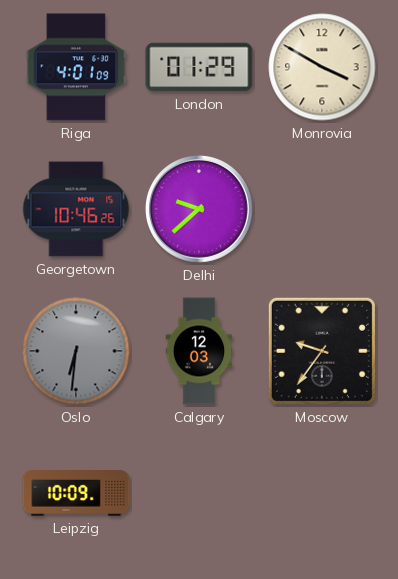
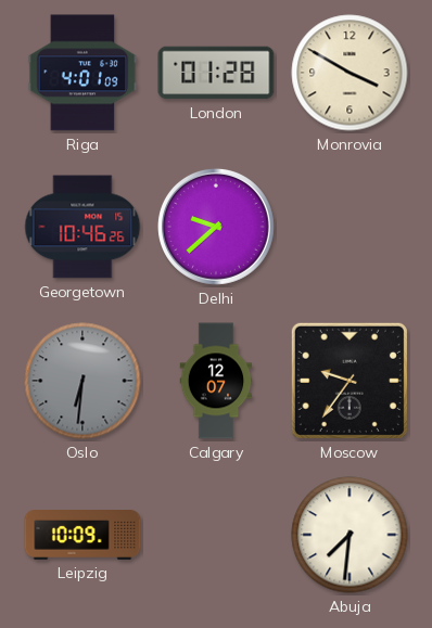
London: 01:29 -> 01:28
Calgary: 12:03 -> 12:07
Abuja: none -> 7:31
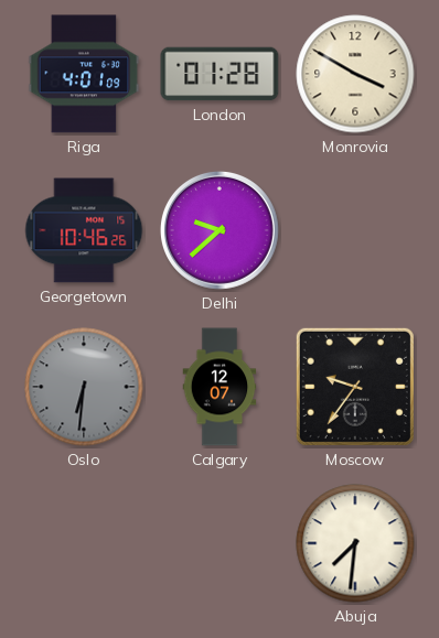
Leipzig: 10:09 -> none
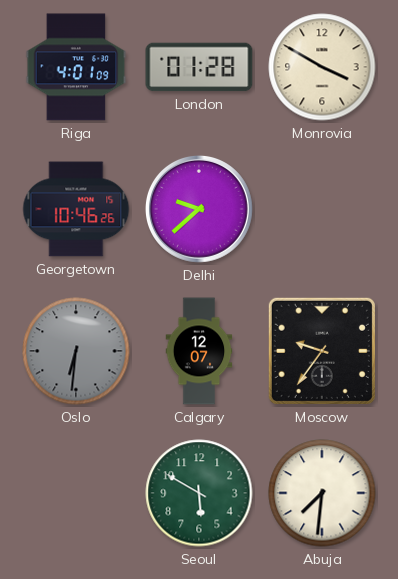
Seoul: none -> 5:50
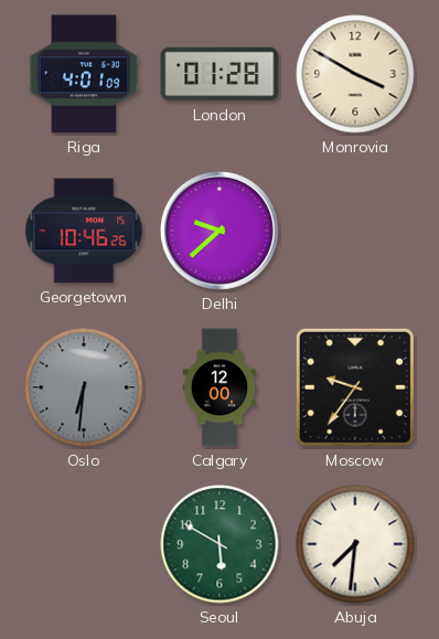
Calgary: 12:07 -> 12:00
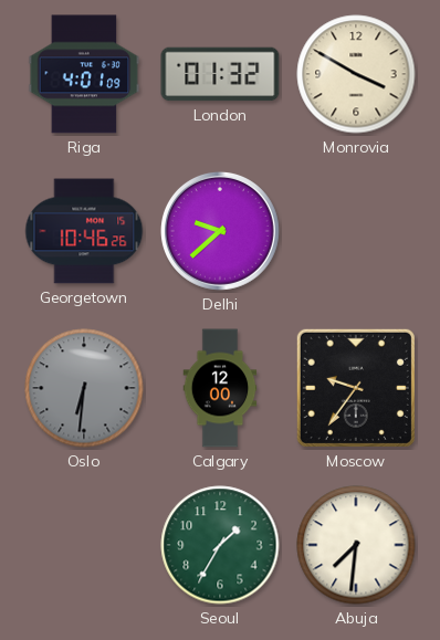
London: 01:28 -> 01:32
Seoul: 5:50 -> 1:35
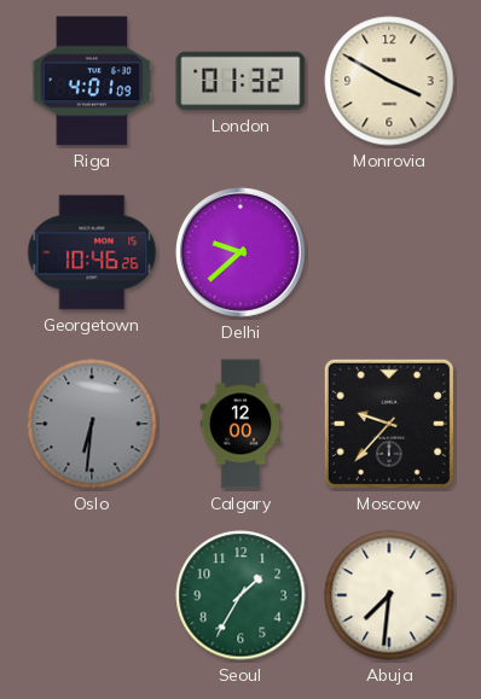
Moscow: 9:36 -> 9:37
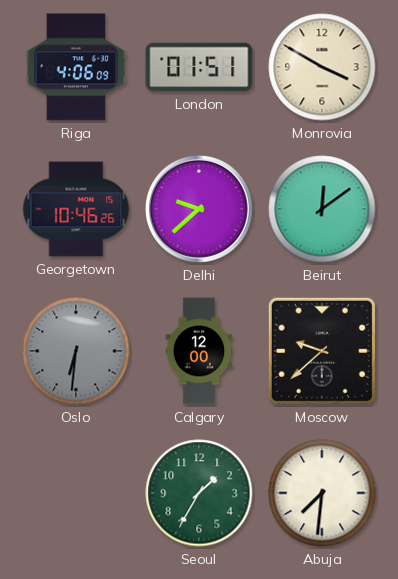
Riga: 4:01 -> 4:06
London: 01:32 -> 01:51
Beirut: none -> 12:09
Moscow: 9:37 -> 9:38
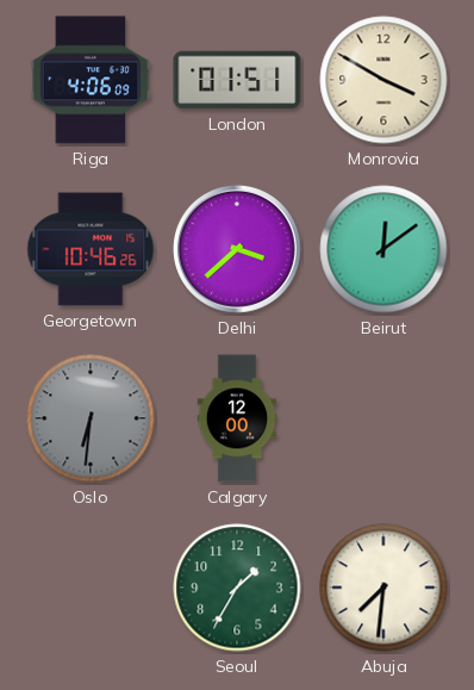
Delhi: 9:38 -> 3:38
Moscow: 9:38 -> none
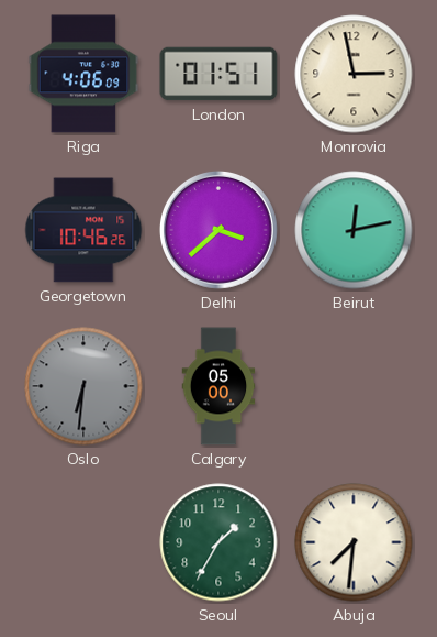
Monrovia: 3:50 -> 2:58
Beirut: 12:09 -> 12:13
Calgary: 12:00 -> 05:00
